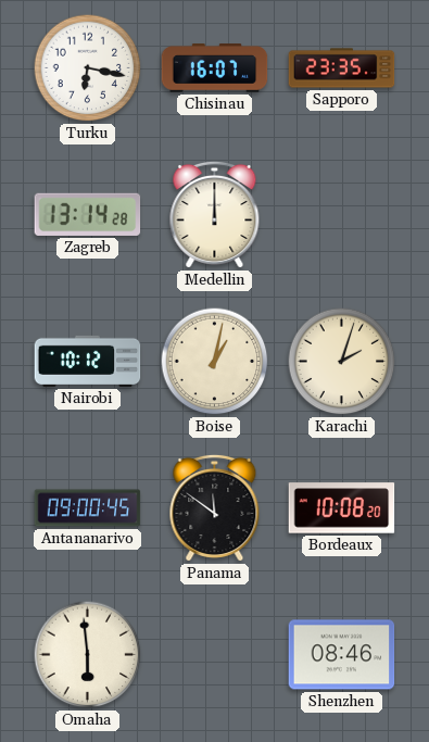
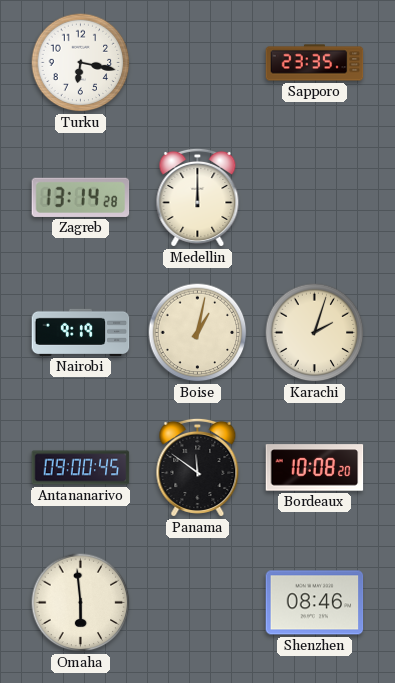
Chisinau: 16:07 -> none
Nairobi: 10:12 -> 9:19
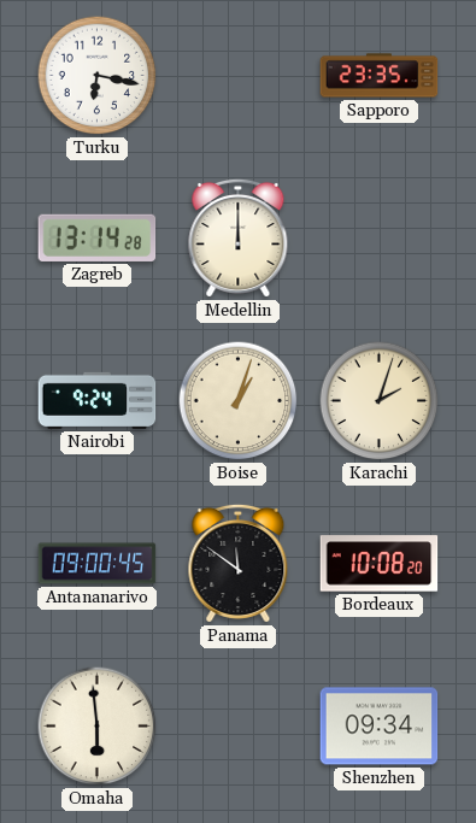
Nairobi: 9:19 -> 9:24
Boise: 1:02 -> 1:03
Shenzhen: 08:46 -> 09:34
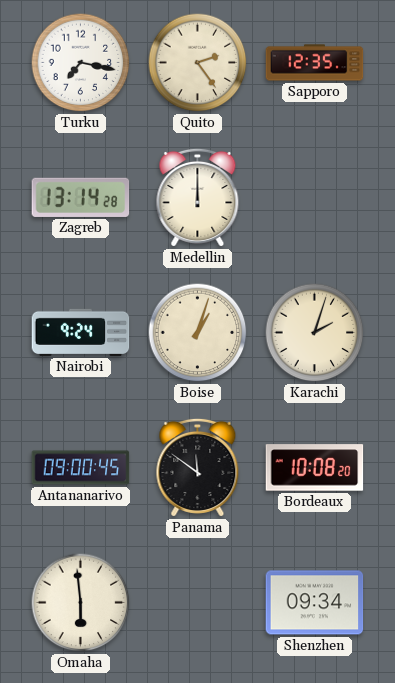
Turku: 6:17 -> 7:17
Quito: none -> 2:24
Sapporo: 23:35 -> 12:35
